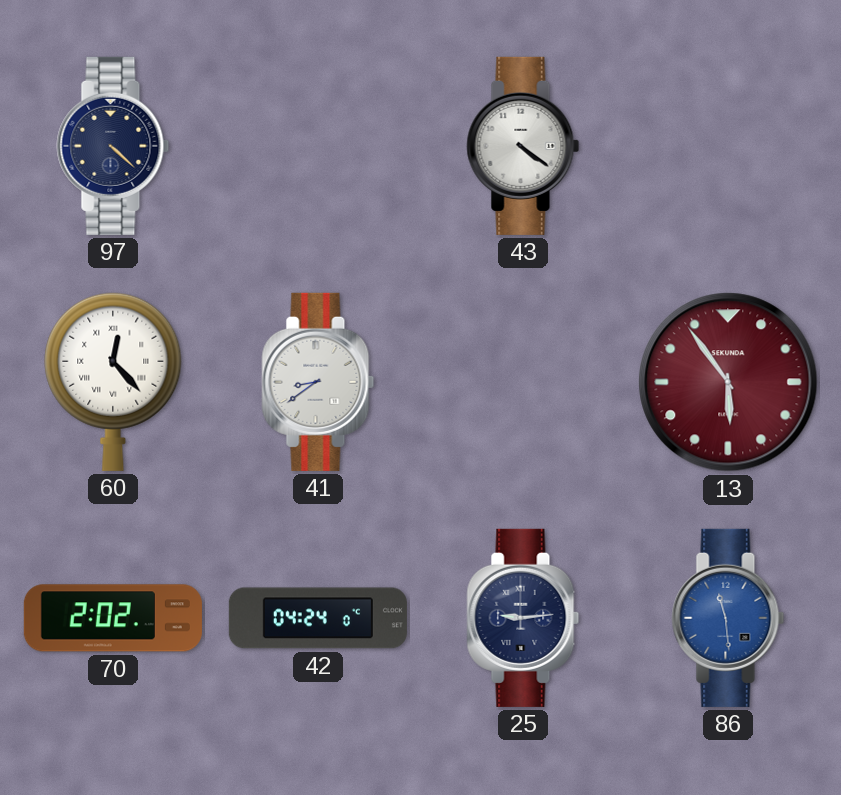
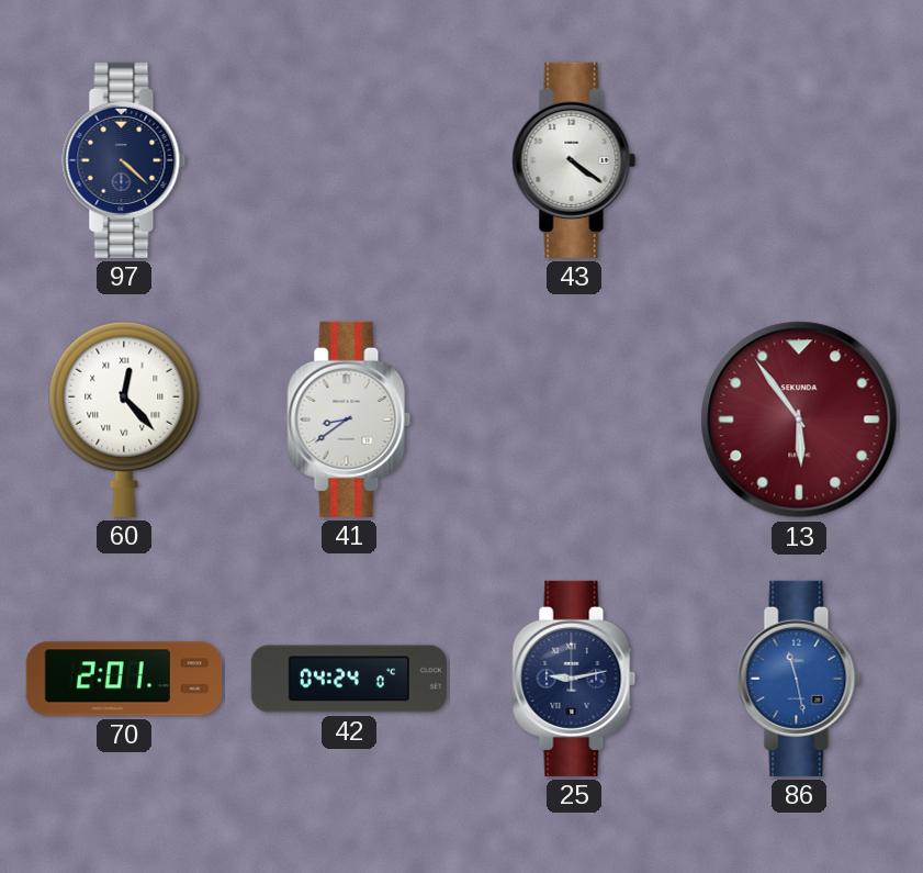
70: 2:02 -> 2:01
25: 9:14 -> 9:13
86: 11:29 -> 11:28
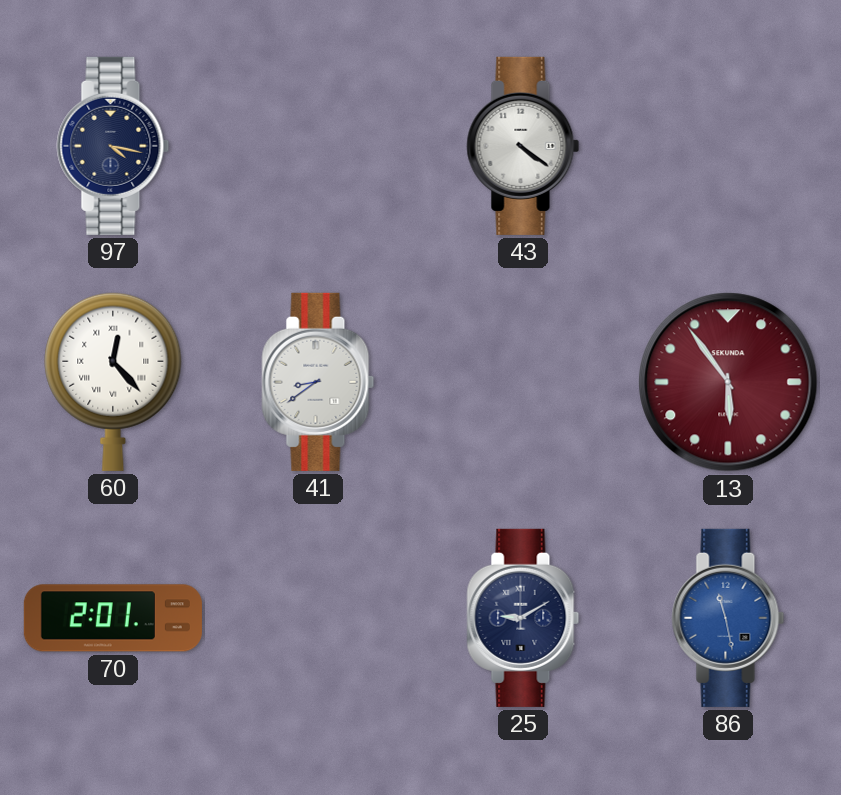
97: 4:22 -> 4:17
42: 04:24 -> none
25: 9:13 -> 9:10
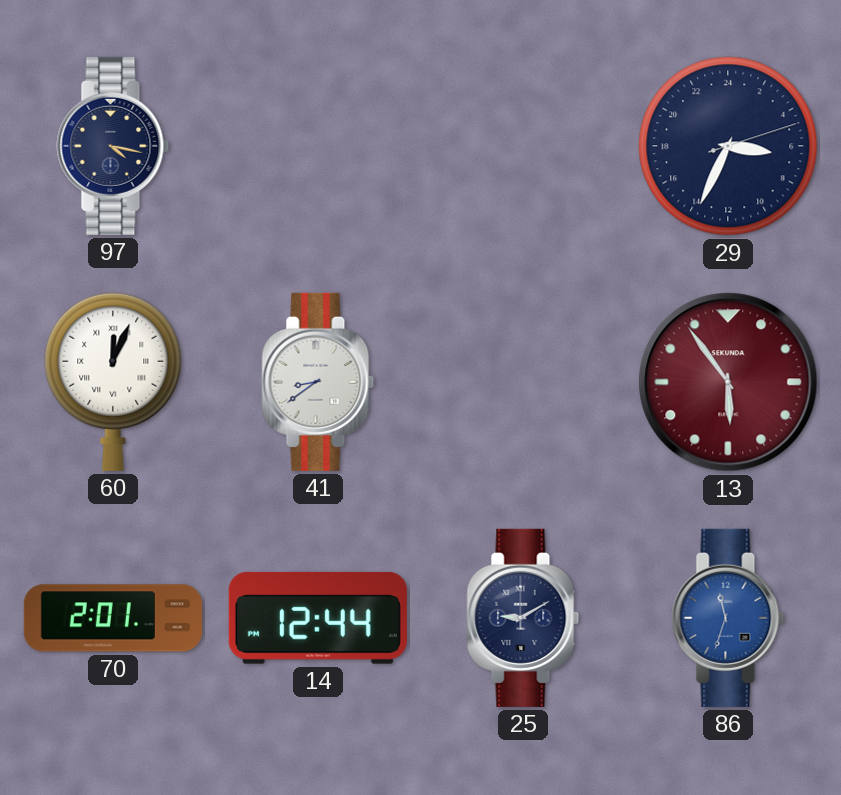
43: 4:21 -> none
29: none -> 6:34
60: 12:23 -> 12:04
14: none -> 12:44
86: 11:28 -> 11:33
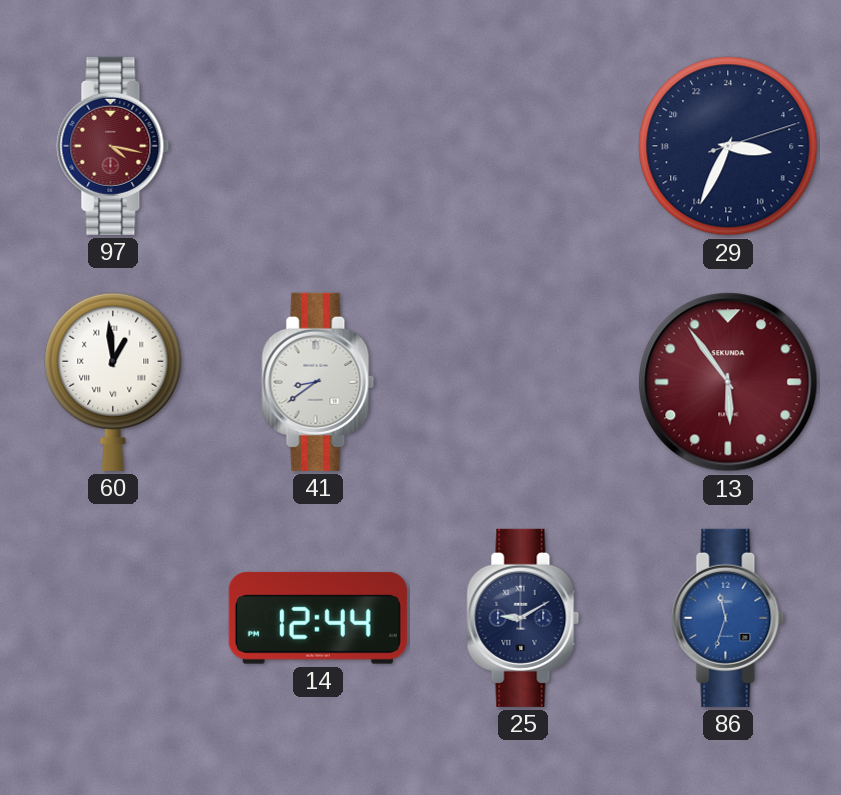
97 dial: navy -> burgundy
60: 12:04 -> 12:59
70: 2:01 -> none
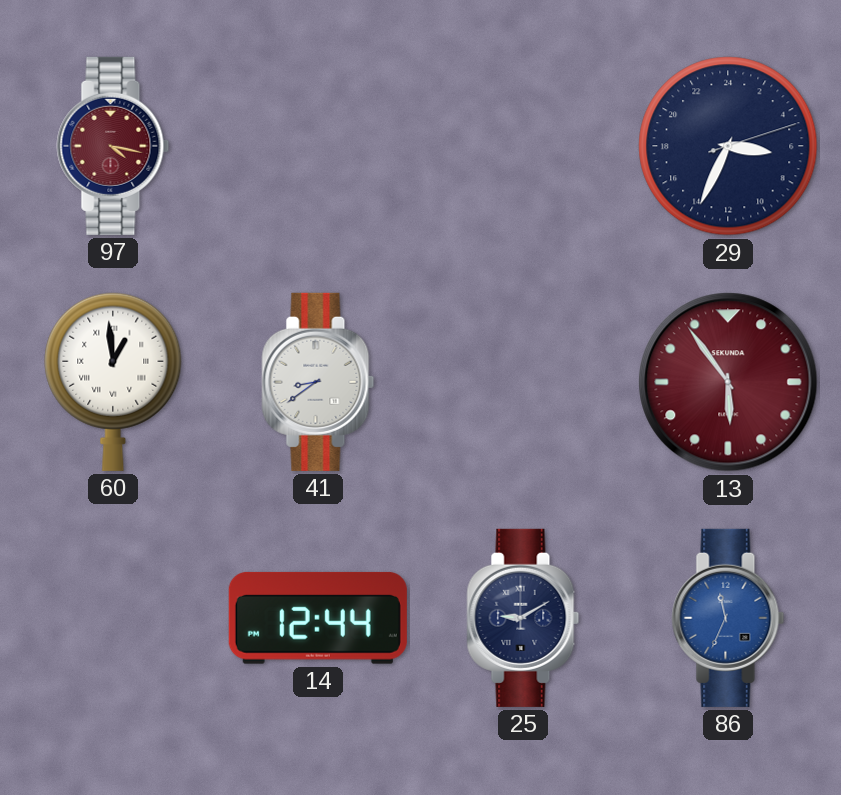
86: 11:33 -> 11:34
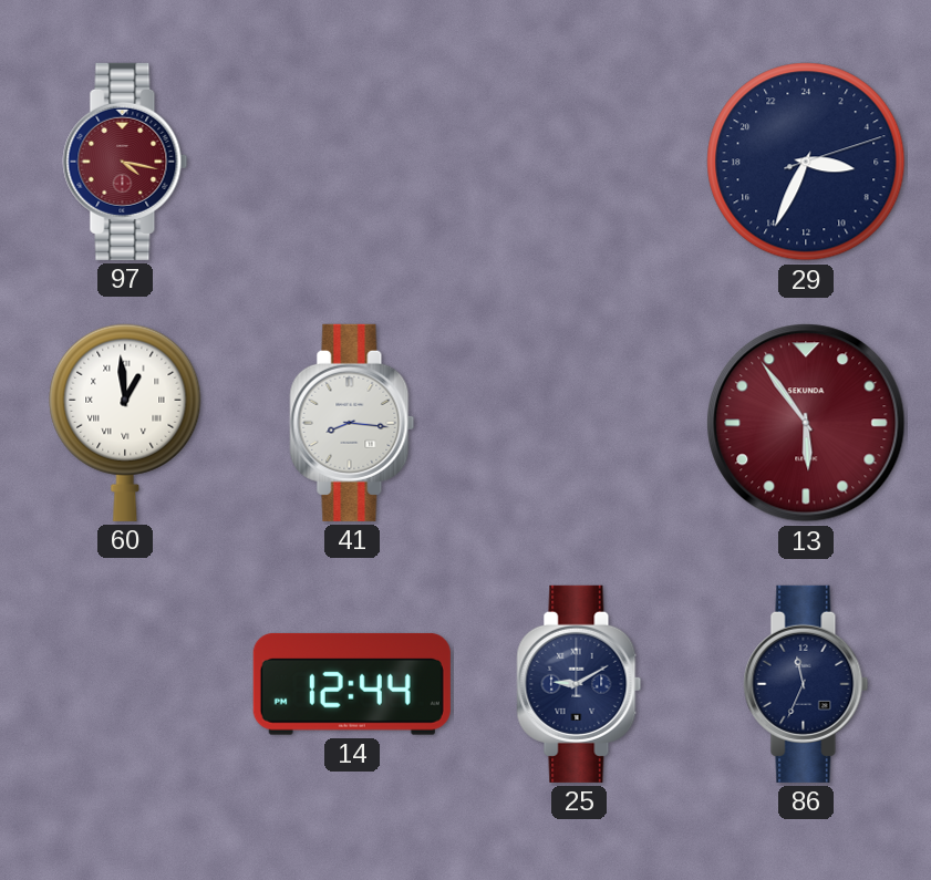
41: 8:39 -> 8:16
86 dial: blue -> navy
